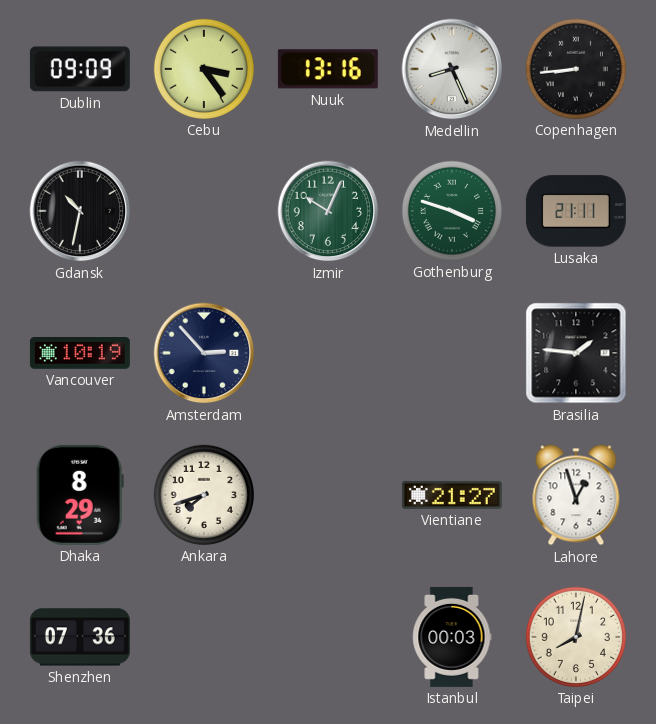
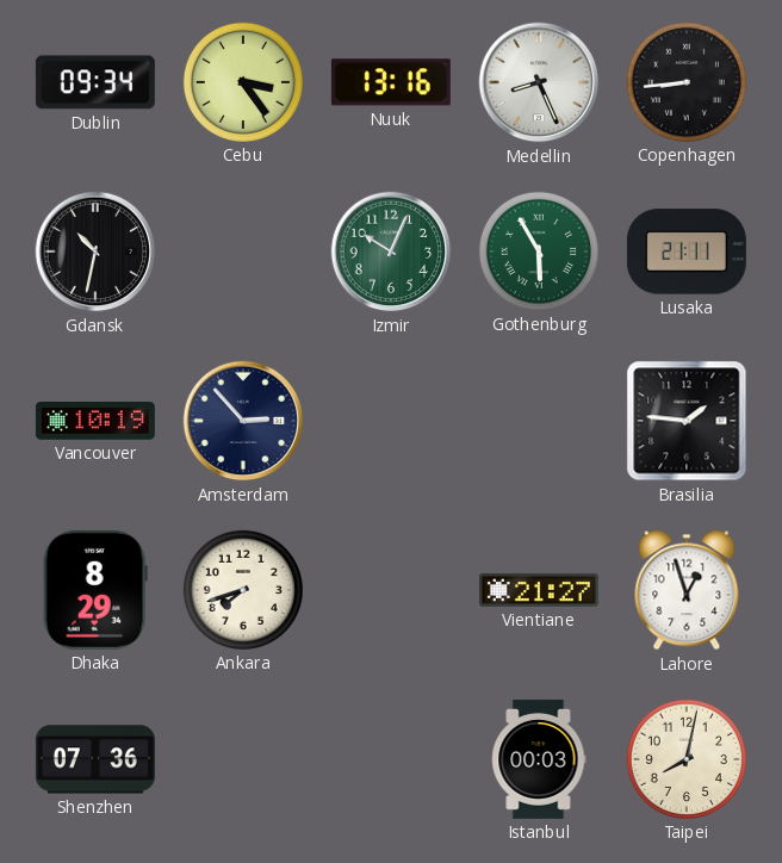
Dublin: 09:09 -> 09:34
Gothenburg: 3:48 -> 5:55
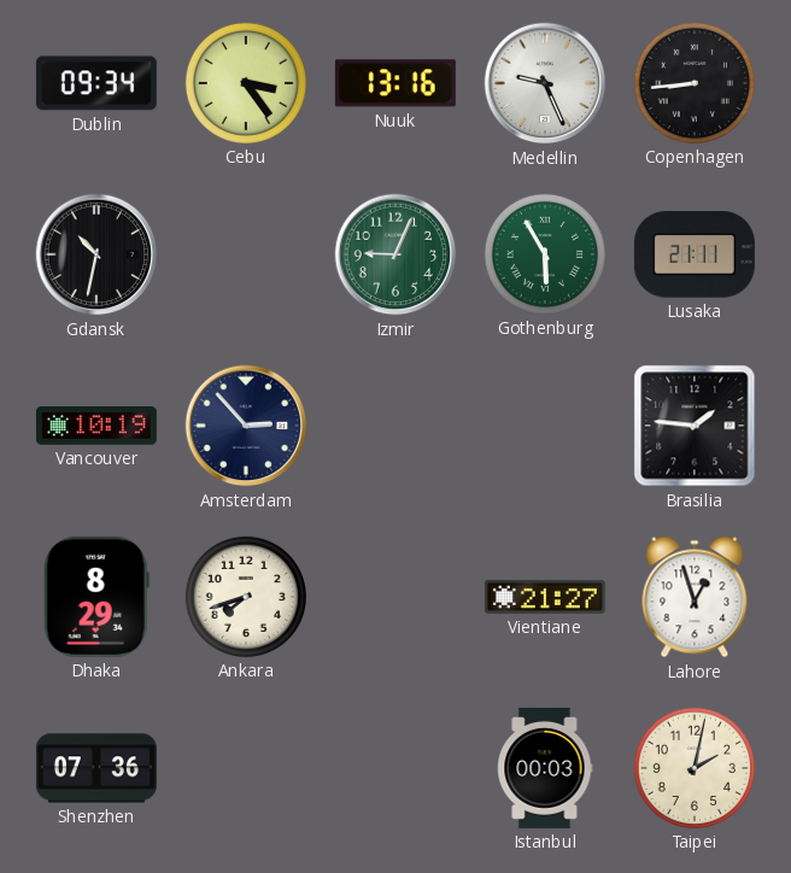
Medellin: 8:26 -> 9:26
Izmir: 10:04 -> 9:04
Taipei: 8:02 -> 2:02
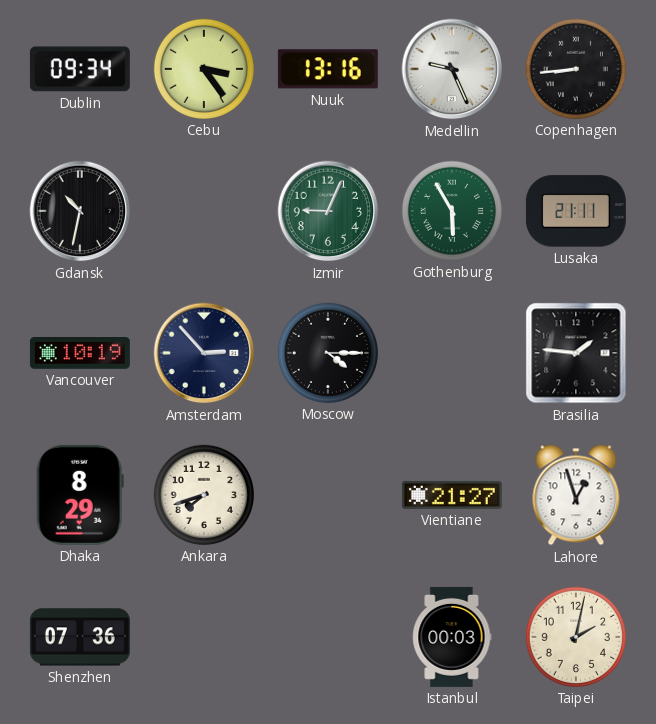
Moscow: none -> 4:15
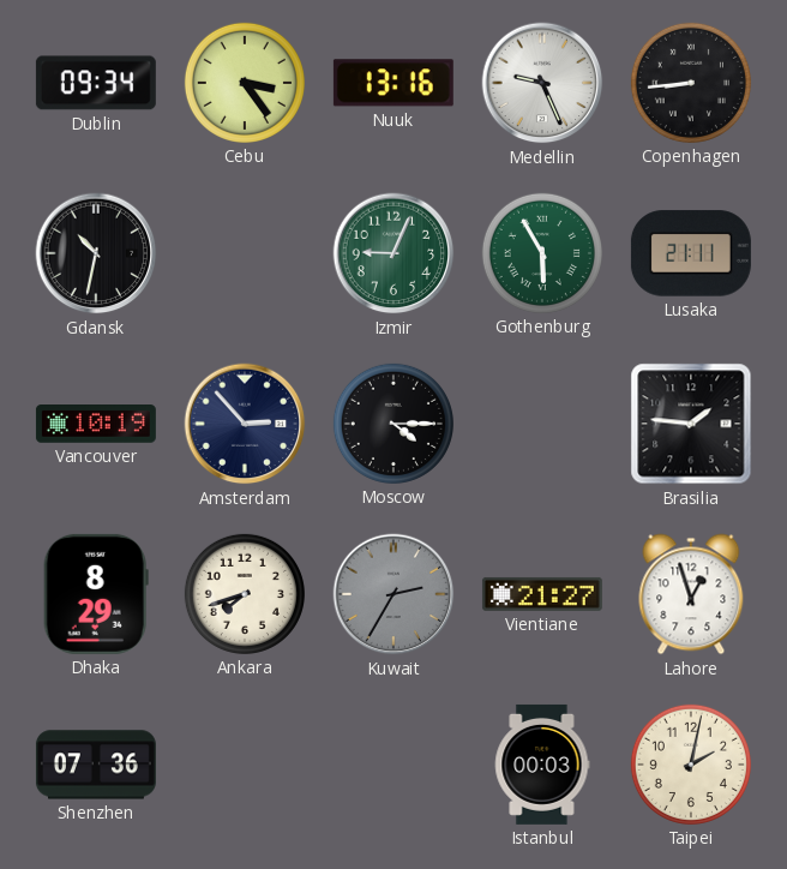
Kuwait: none -> 2:35
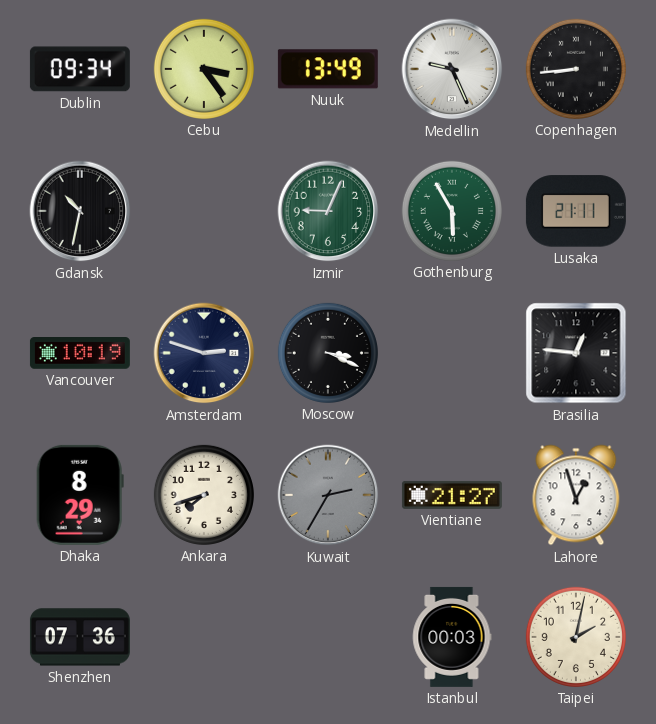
Nuuk: 13:16 -> 13:49
Amsterdam: 2:53 -> 2:48
Moscow: 4:15 -> 3:19
Brasilia: 1:46 -> 12:46
